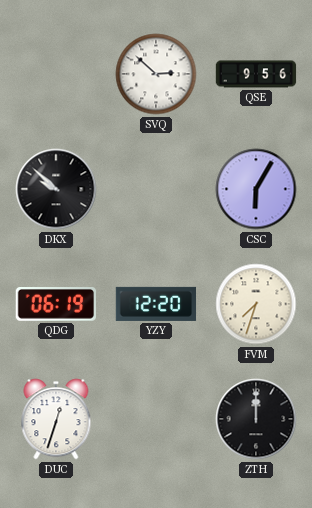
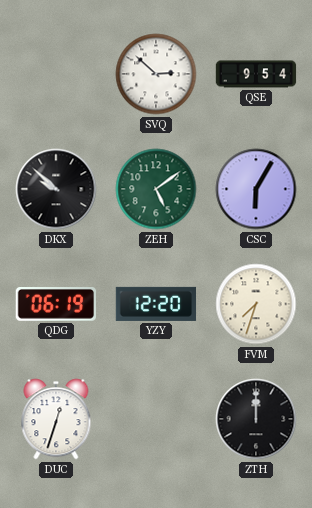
QSE: 9:56 -> 9:54
ZEH: none -> 5:09
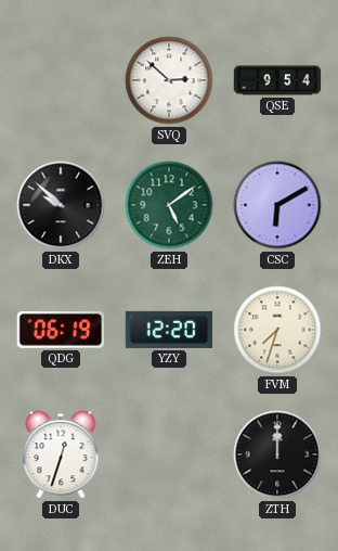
CSC: 6:05 -> 6:10
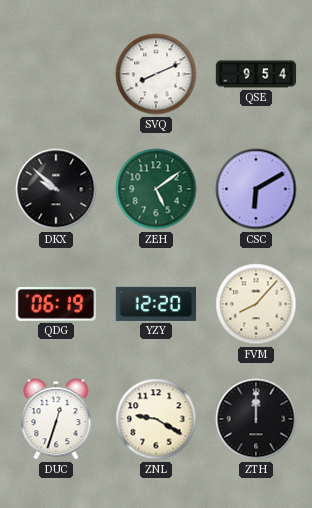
SVQ: 2:52 -> 8:11
FVM: 7:33 -> 8:07
ZNL: none -> 9:20
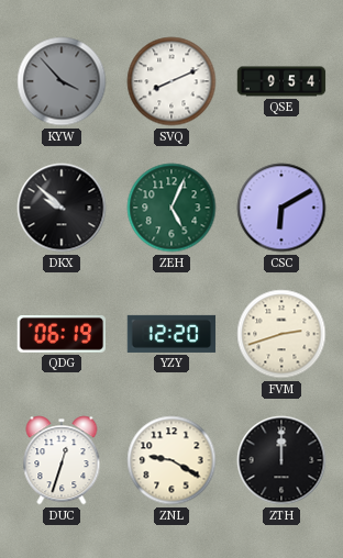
KYW: none -> 3:53
ZEH: 5:09 -> 5:04
FVM: 8:07 -> 2:42
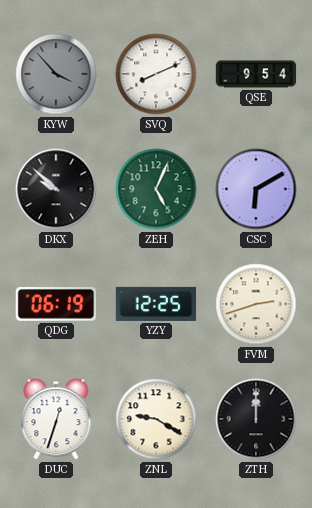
YZY: 12:20 -> 12:25
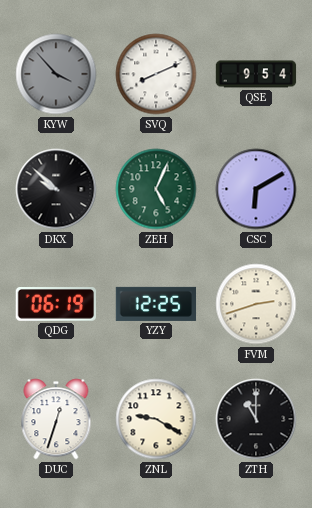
ZTH: 12:00 -> 11:00
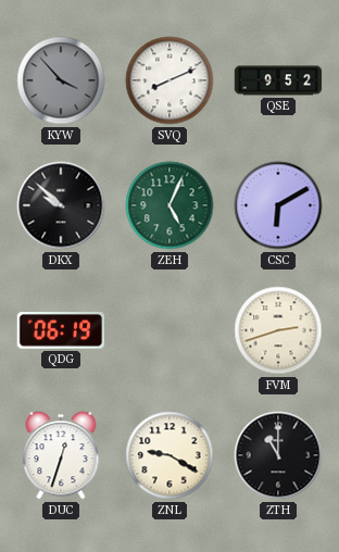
QSE: 9:54 -> 9:52
YZY: 12:25 -> none
